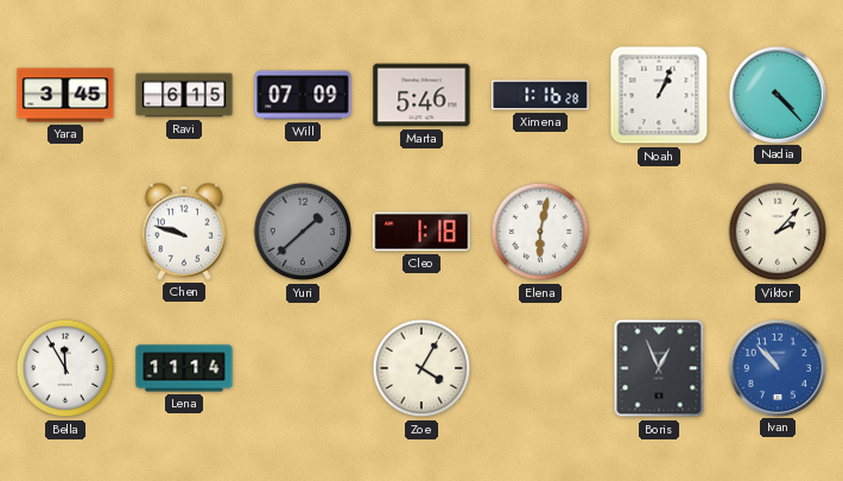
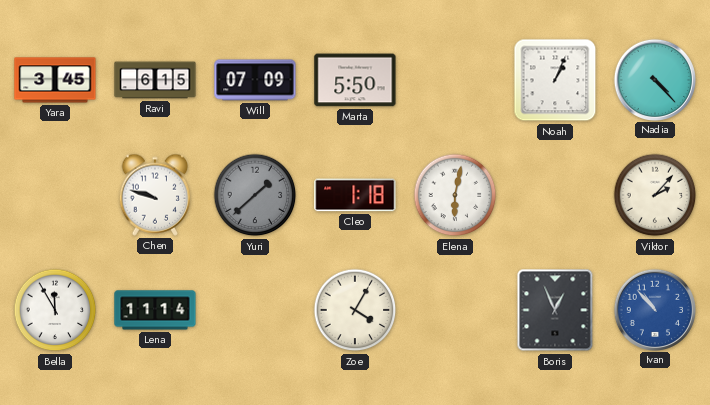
Marta: 5:46 -> 5:50
Ximena: 1:16 -> none
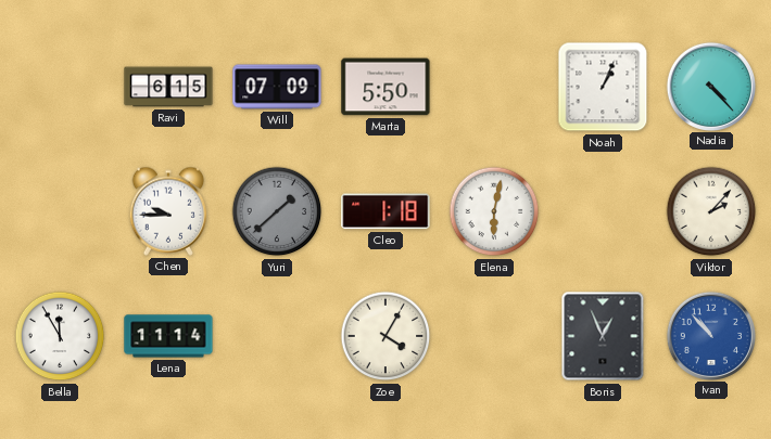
Yara: 3:45 -> none
Chen: 9:48 -> 9:45
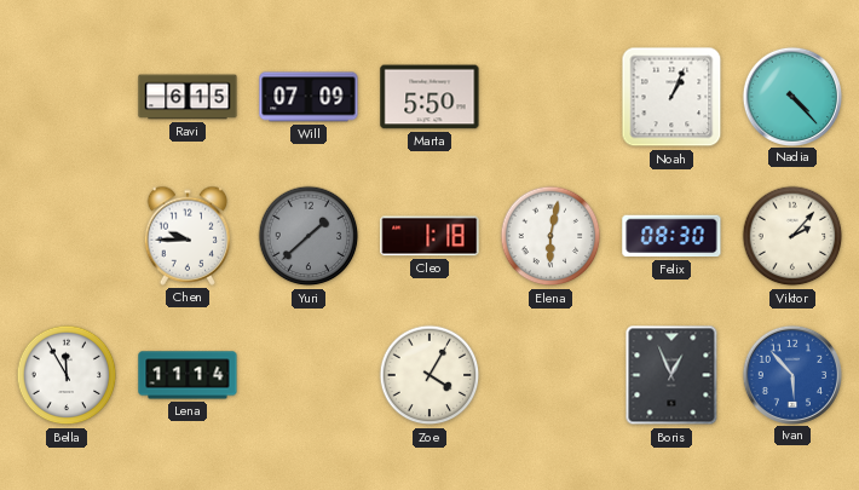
Felix: none -> 08:30
Ivan: 10:53 -> 5:53
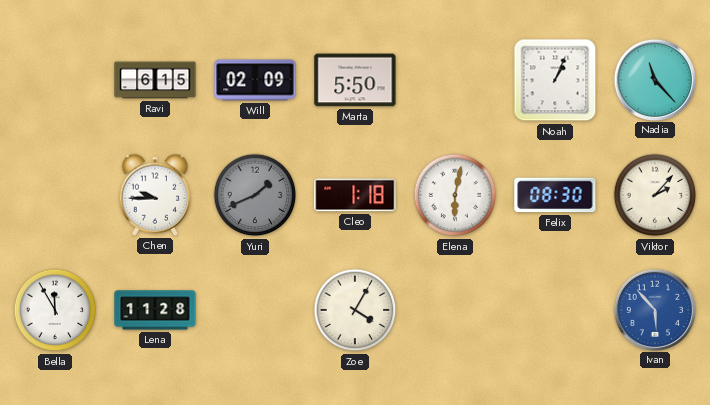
Will: 07:09 -> 02:09
Nadia: 4:23 -> 11:23
Yuri: 1:38 -> 1:41
Lena: 11:14 -> 11:28
Boris: 12:56 -> none
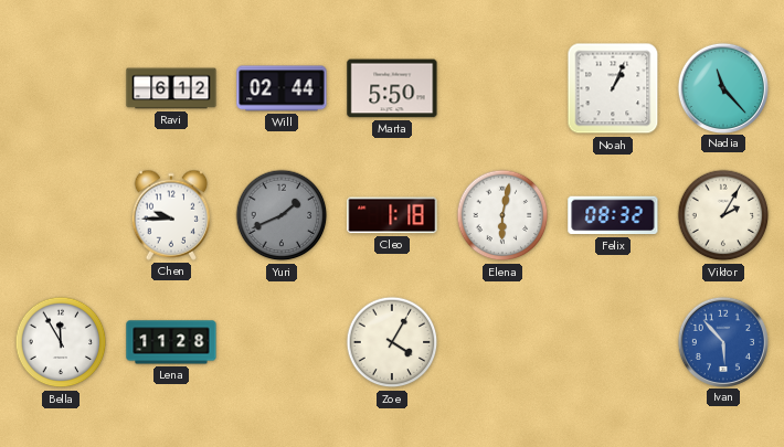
Ravi: 6:15 -> 6:12
Will: 02:09 -> 02:44
Felix: 08:30 -> 08:32
Viktor: 2:07 -> 2:05
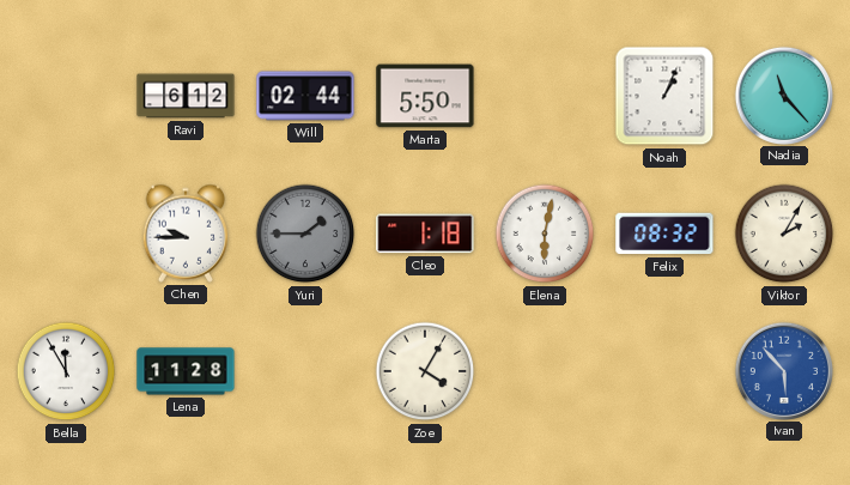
Yuri: 1:41 -> 1:45
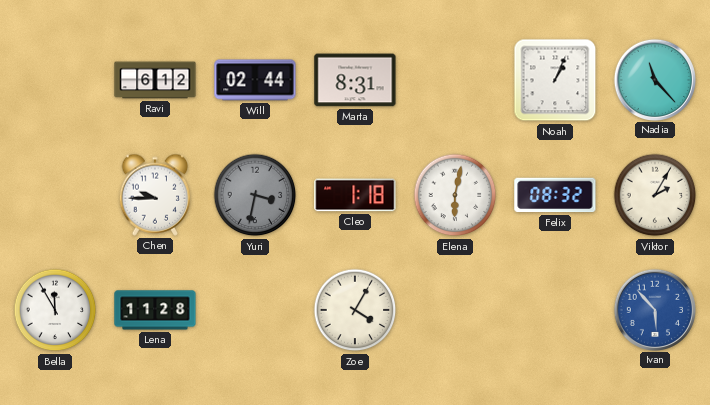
Marta: 5:50 -> 8:31
Yuri: 1:45 -> 3:32
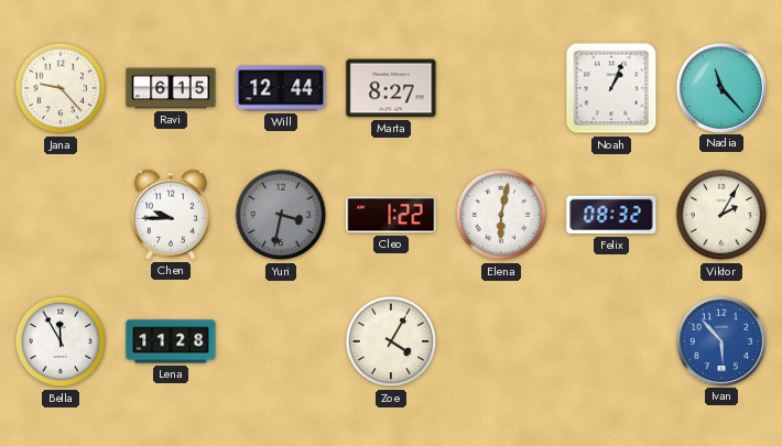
Jana: none -> 9:23
Ravi: 6:12 -> 6:15
Will: 02:44 -> 12:44
Marta: 8:31 -> 8:27
Cleo: 1:18 -> 1:22
